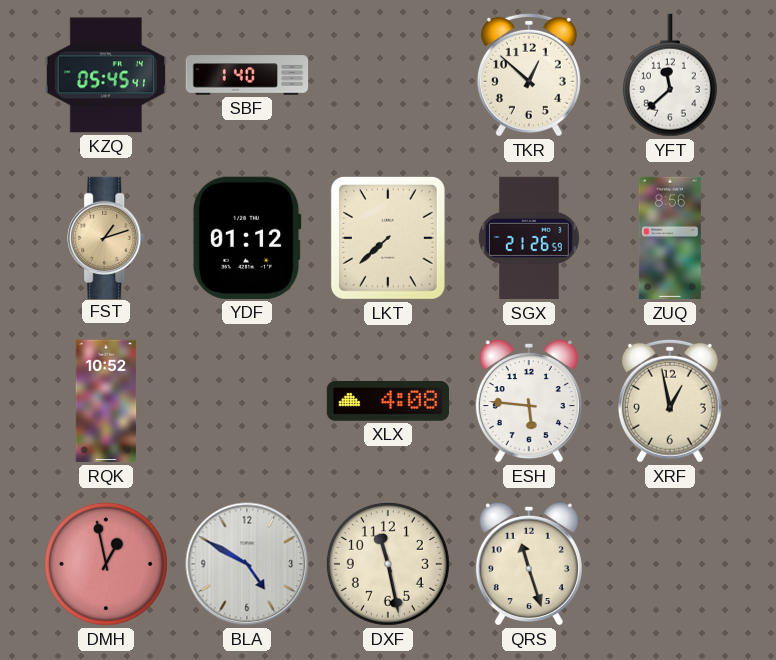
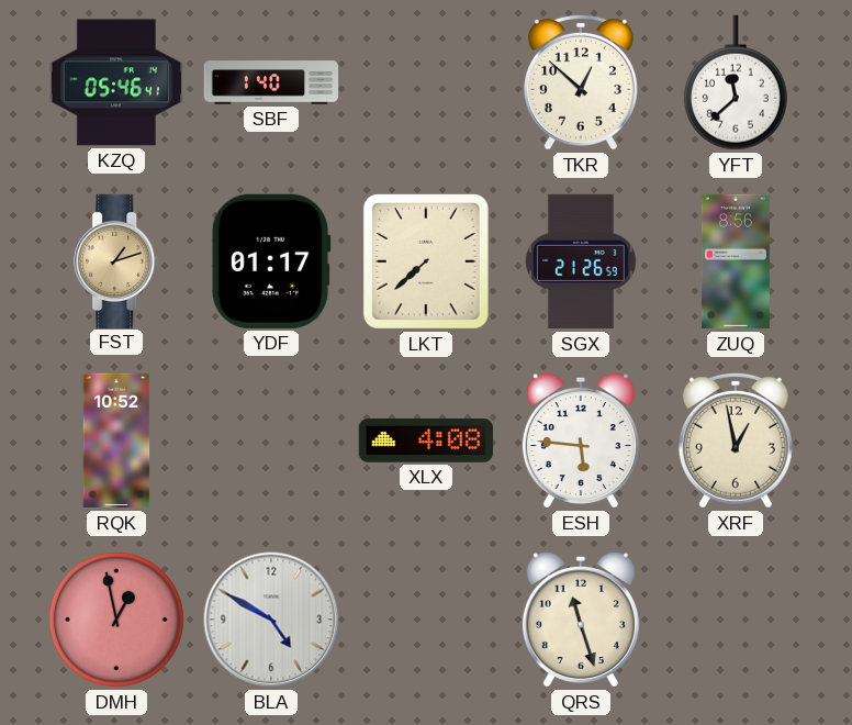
KZQ: 05:45 -> 05:46
YDF: 01:12 -> 01:17
DXF: 11:28 -> none
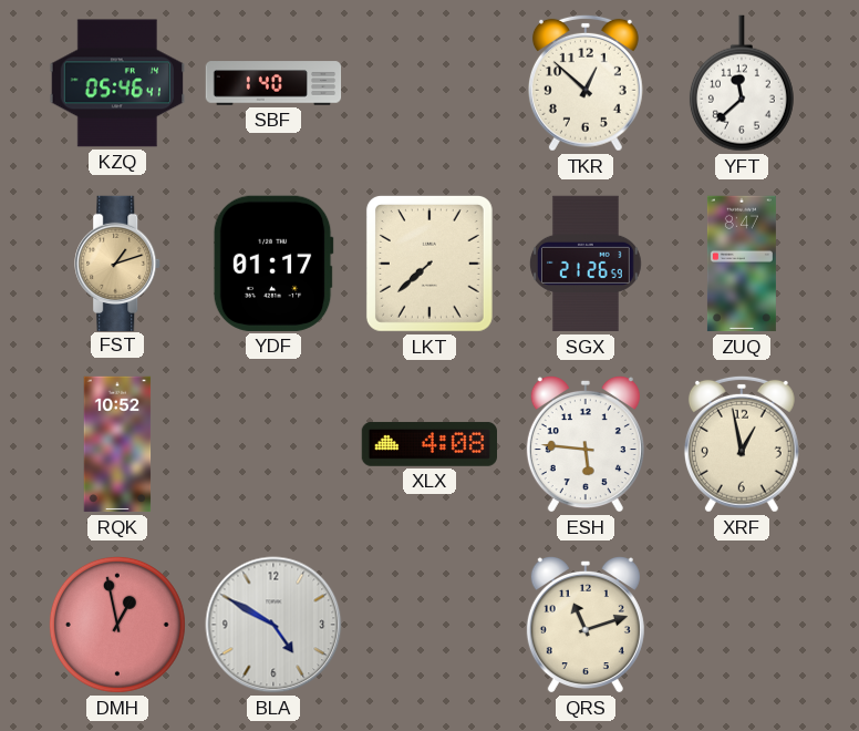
ZUQ: 8:56 -> 8:47
QRS: 11:27 -> 11:12
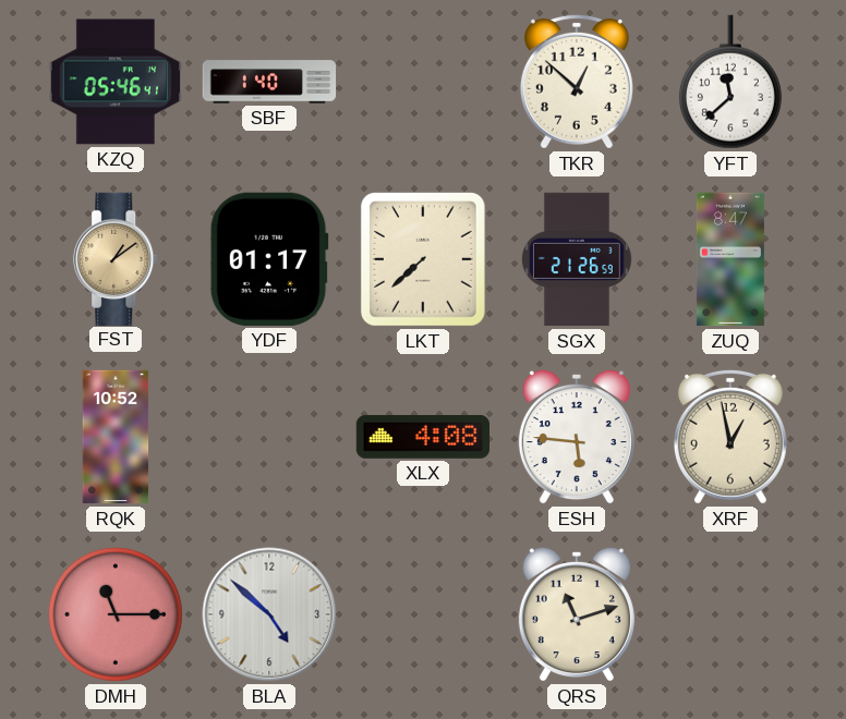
FST: 1:12 -> 1:09
DMH: 12:58 -> 11:15
BLA: 4:50 -> 4:52
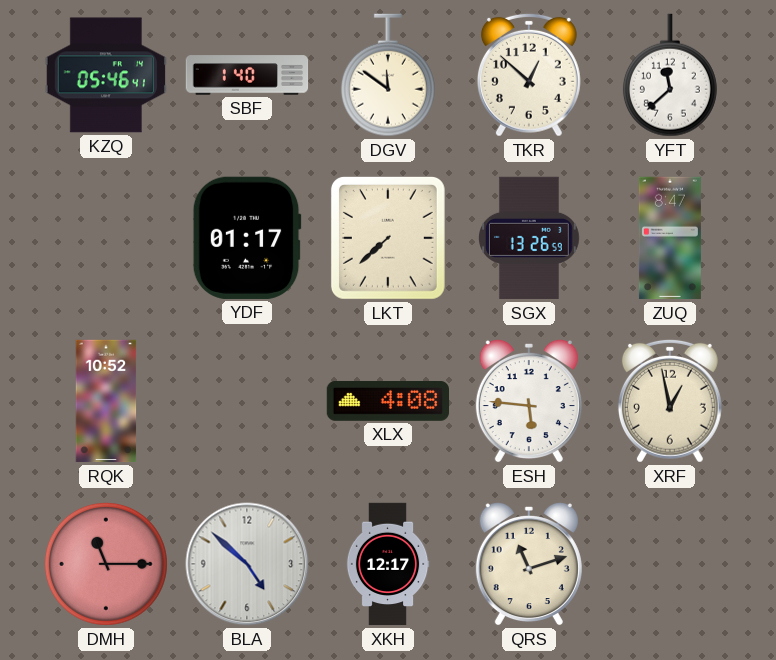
DGV: none -> 11:51
FST: 1:09 -> none
SGX: 21:26 -> 13:26
XKH: none -> 12:17
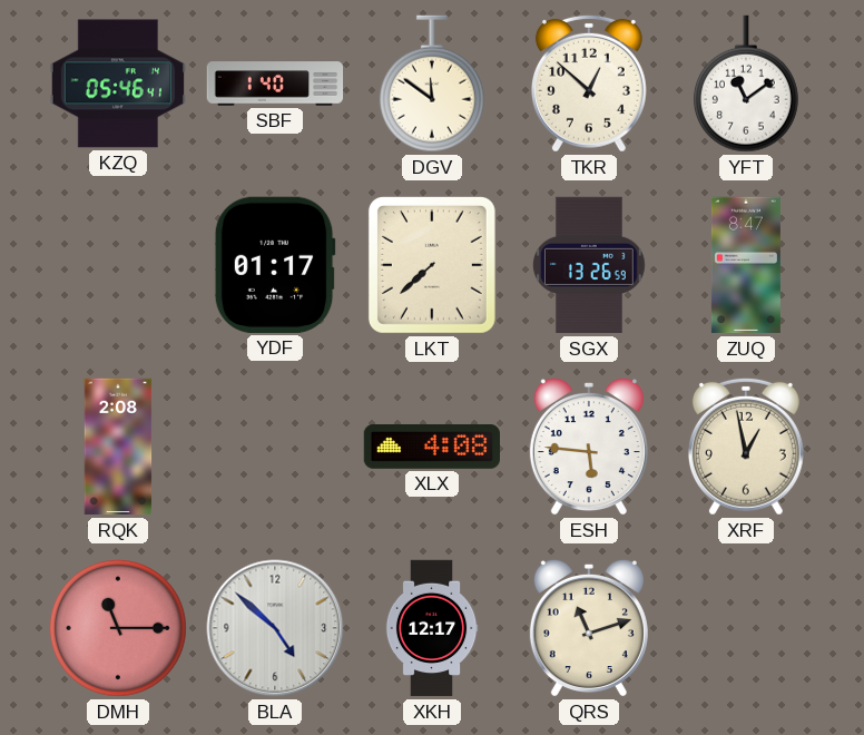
YFT: 11:38 -> 11:09
RQK: 10:52 -> 2:08
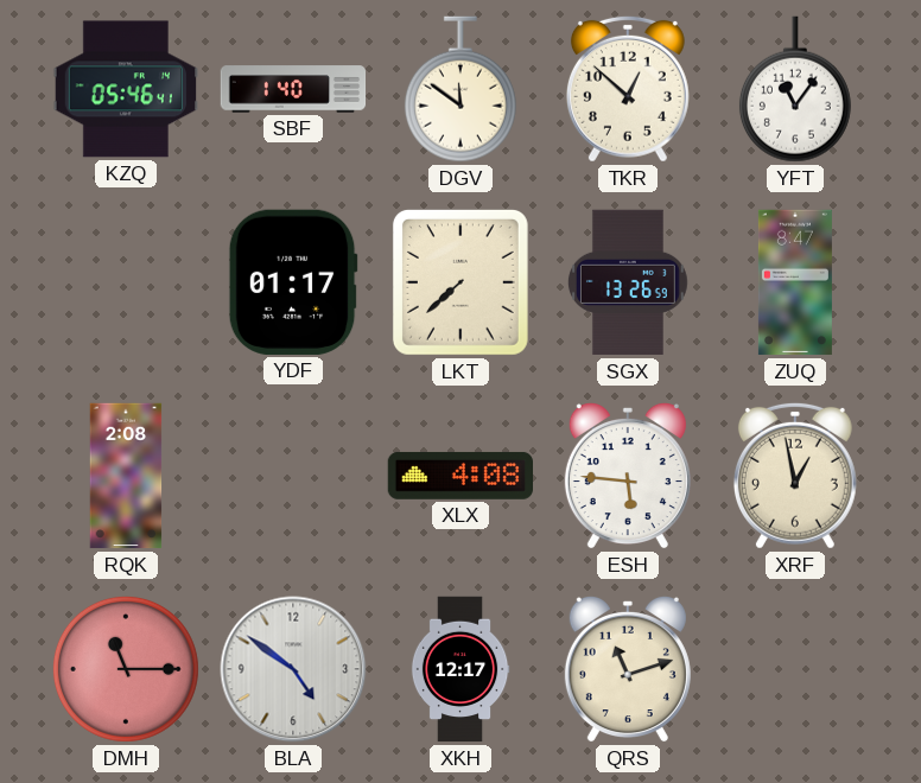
YFT: 11:09 -> 11:06
BLA: 4:52 -> 4:51
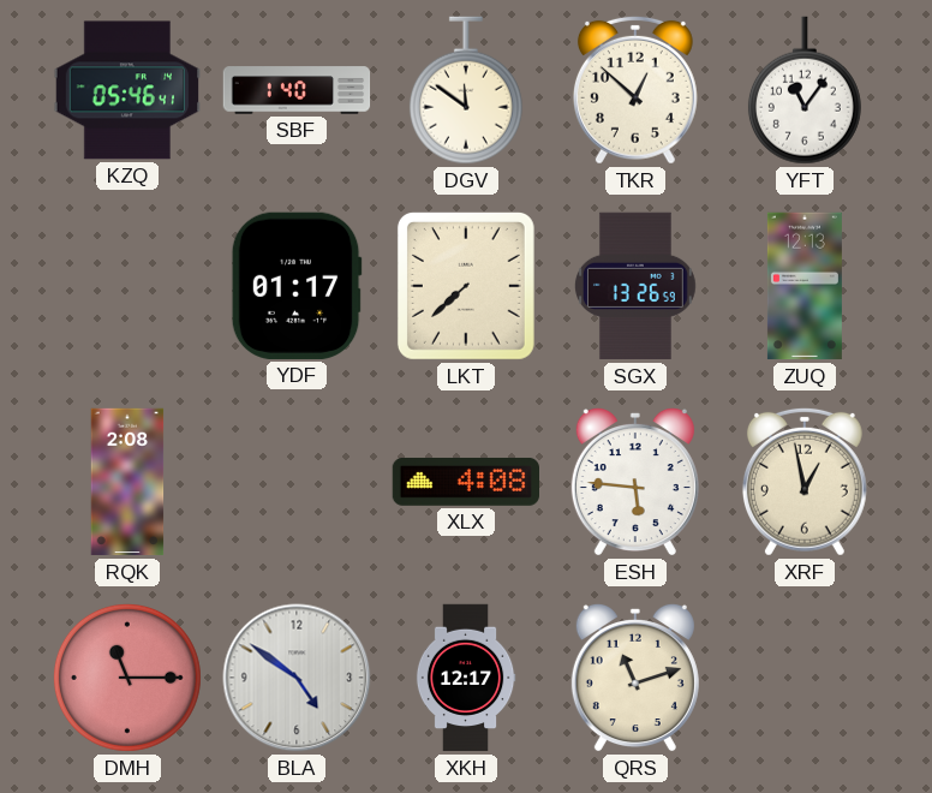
ZUQ: 8:47 -> 12:13
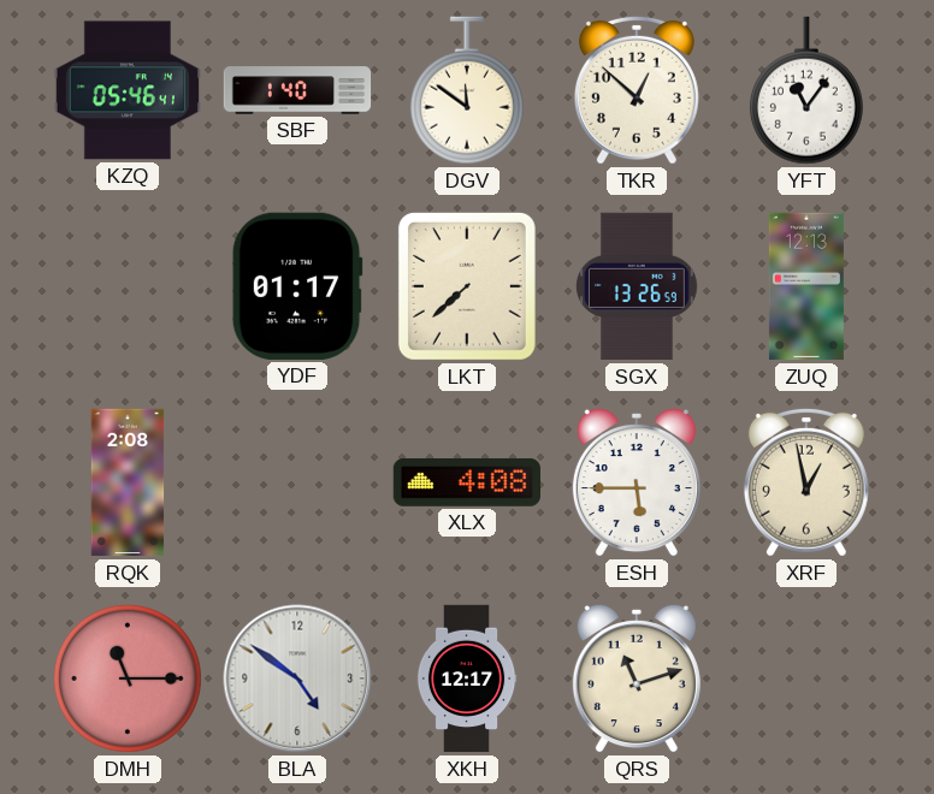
ESH: 5:46 -> 5:45
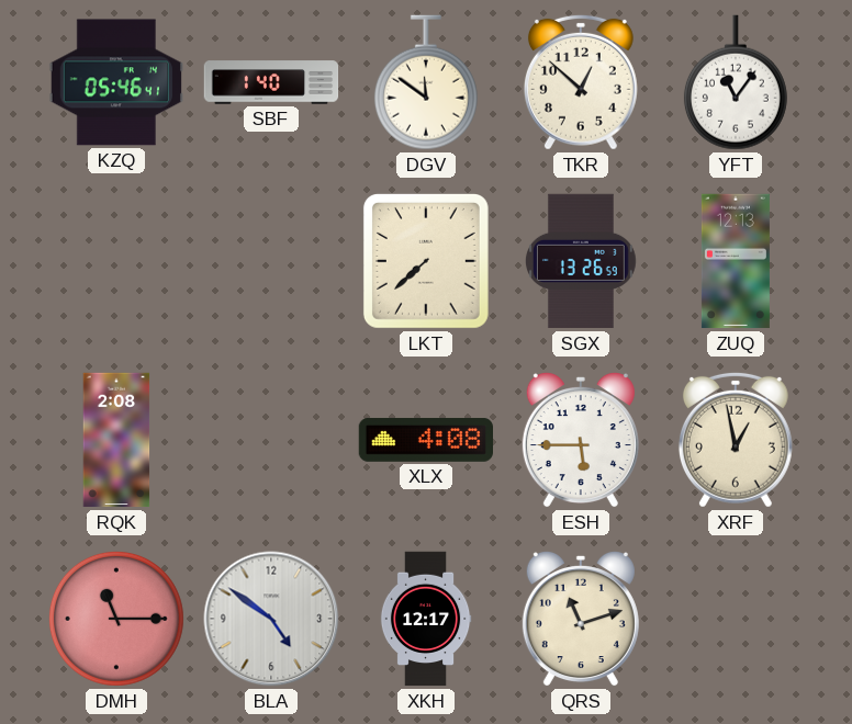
YDF: 01:17 -> none
